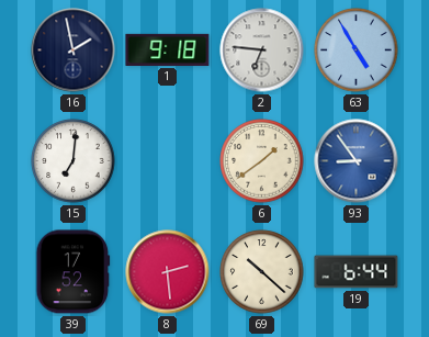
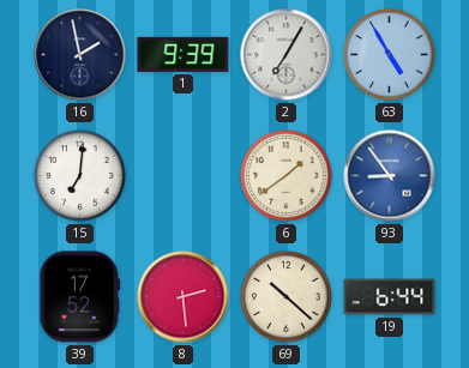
1: 9:18 -> 9:39
2: 6:46 -> 7:05
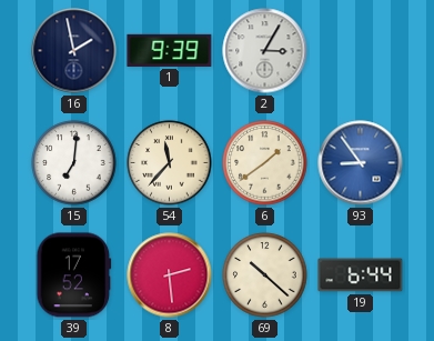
2: 7:05 -> 3:05
63: 4:55 -> none
54: none -> 11:37
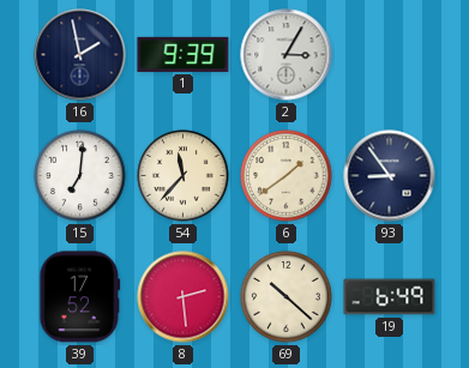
93 dial: blue -> navy
19: 6:44 -> 6:49
